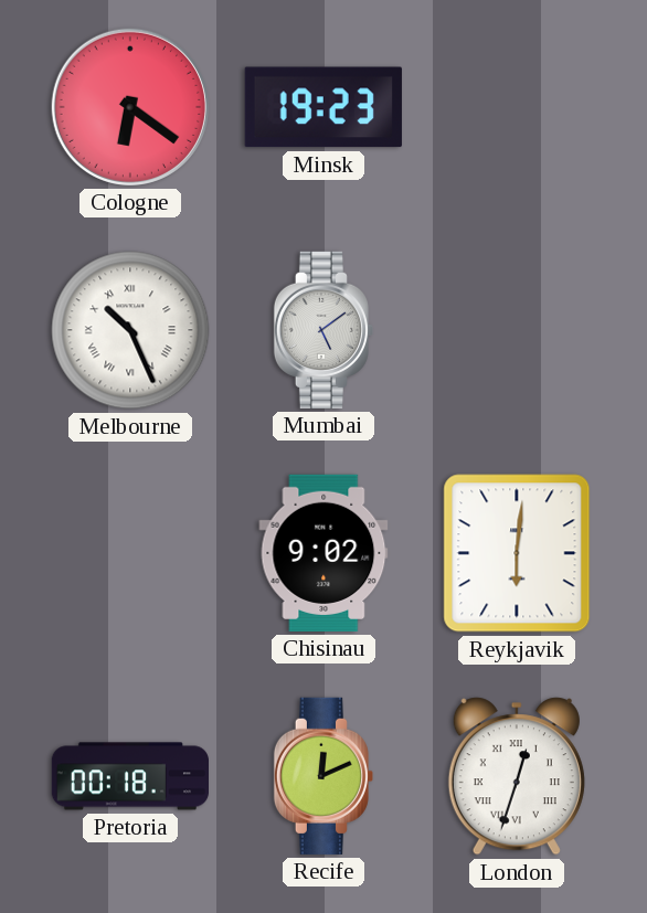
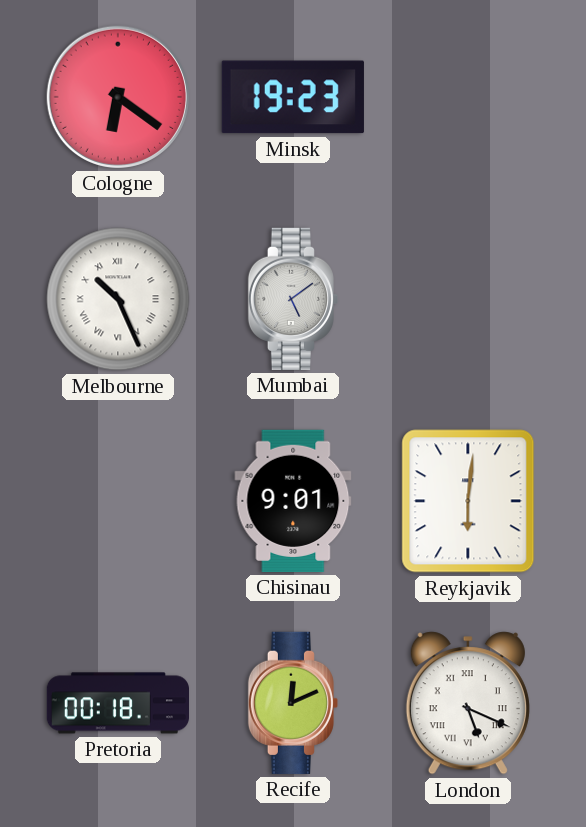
Chisinau: 9:02 -> 9:01
London: 12:33 -> 5:19
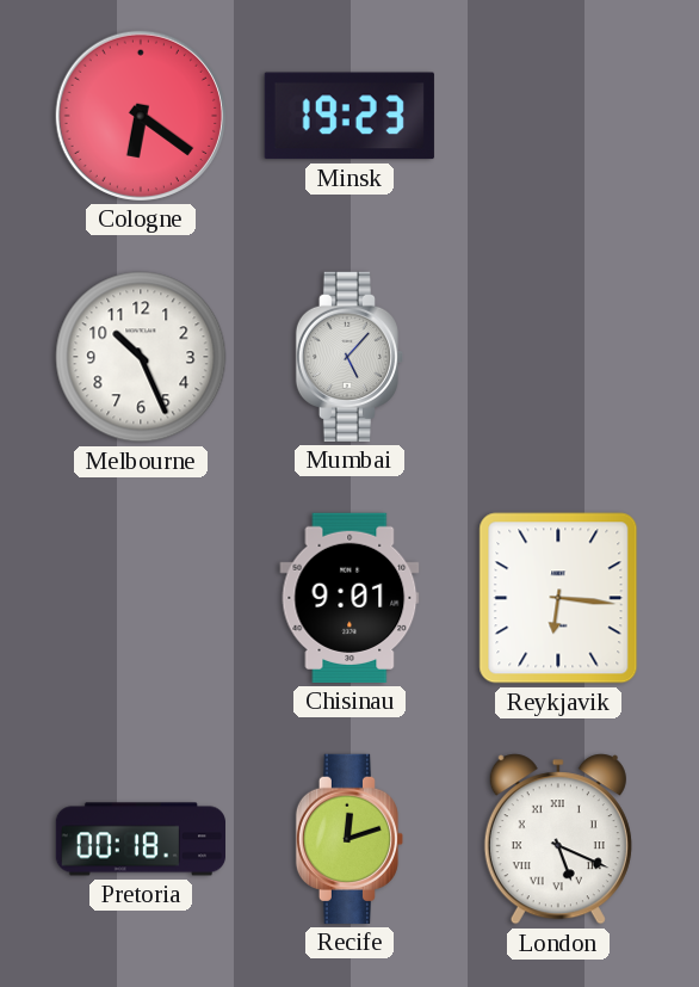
Melbourne numerals: Roman -> Arabic
Mumbai: 5:09 -> 5:07
Reykjavik: 6:01 -> 6:16
Recife: 12:11 -> 12:12
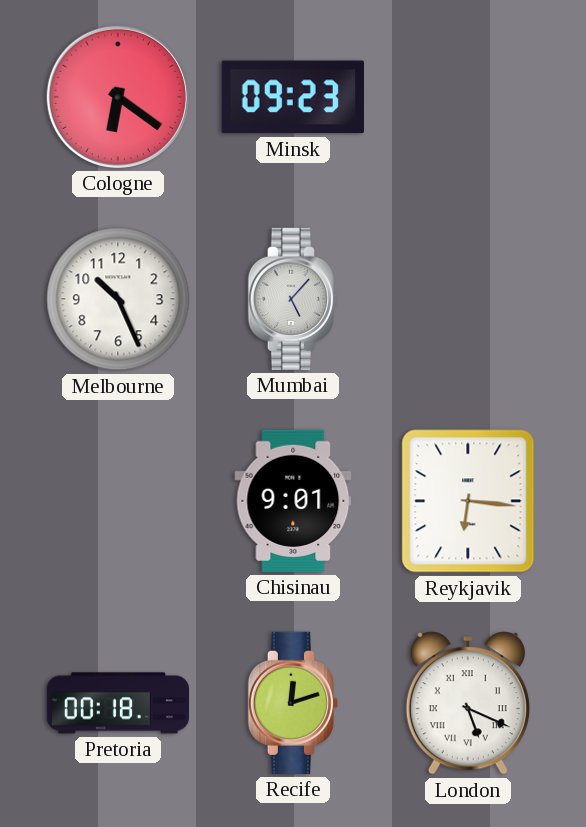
Minsk: 19:23 -> 09:23
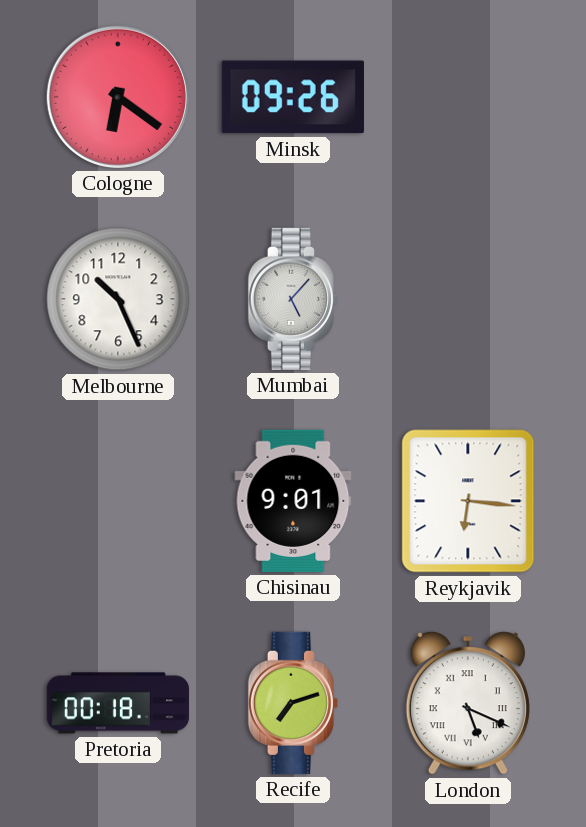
Minsk: 09:23 -> 09:26
Recife: 12:12 -> 7:12
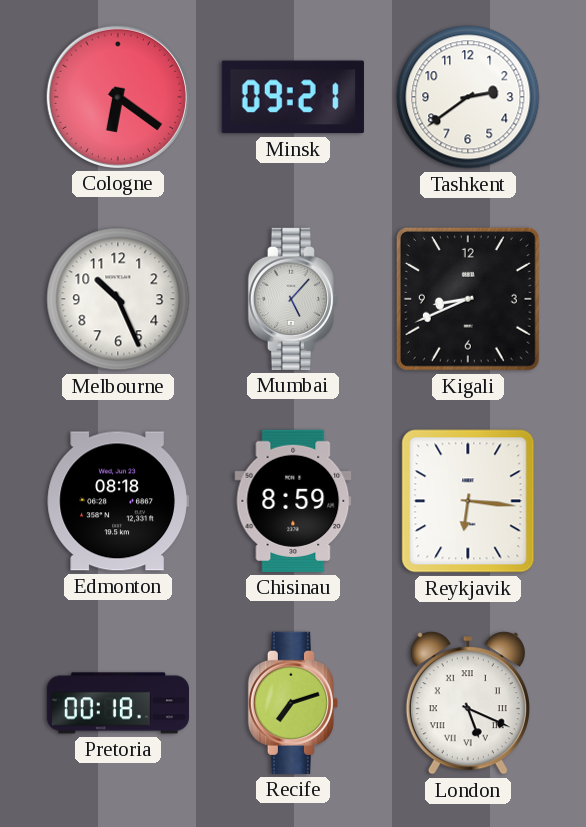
Minsk: 09:26 -> 09:21
Tashkent: none -> 2:39
Kigali: none -> 8:41
Edmonton: none -> 08:18
Chisinau: 9:01 -> 8:59
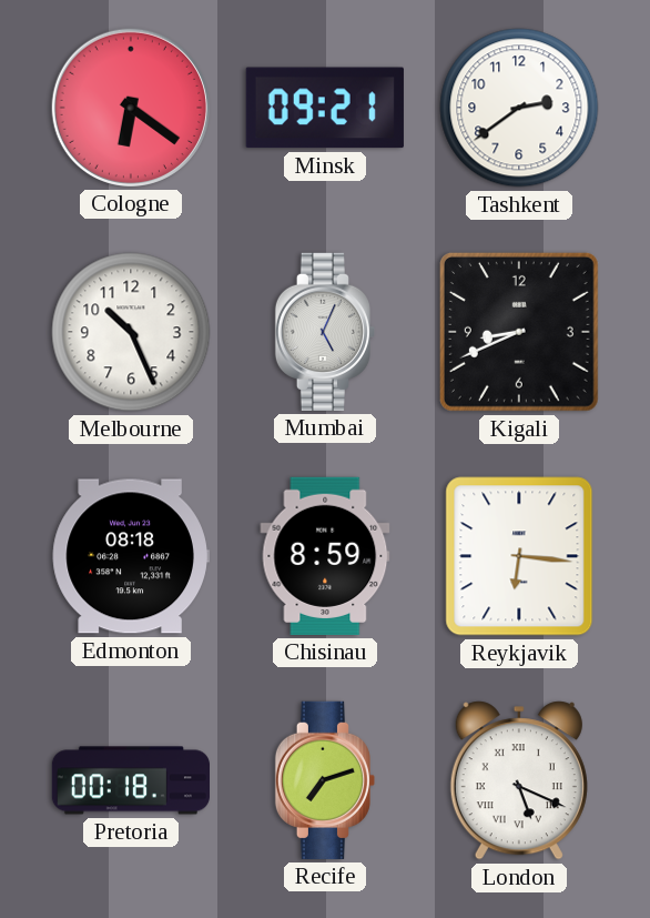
Mumbai: 5:07 -> 5:04
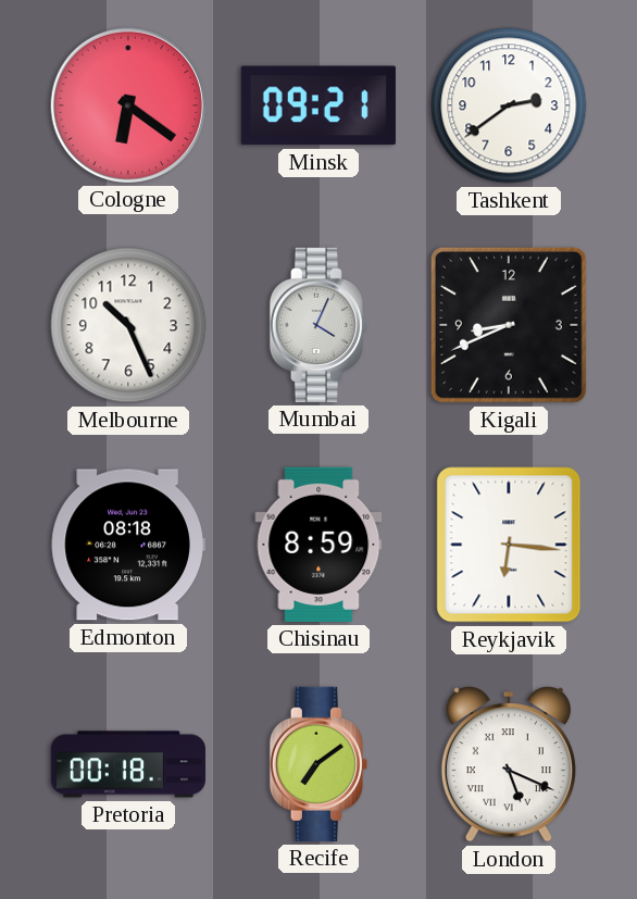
Mumbai: 5:04 -> 4:04
Recife: 7:12 -> 7:09
